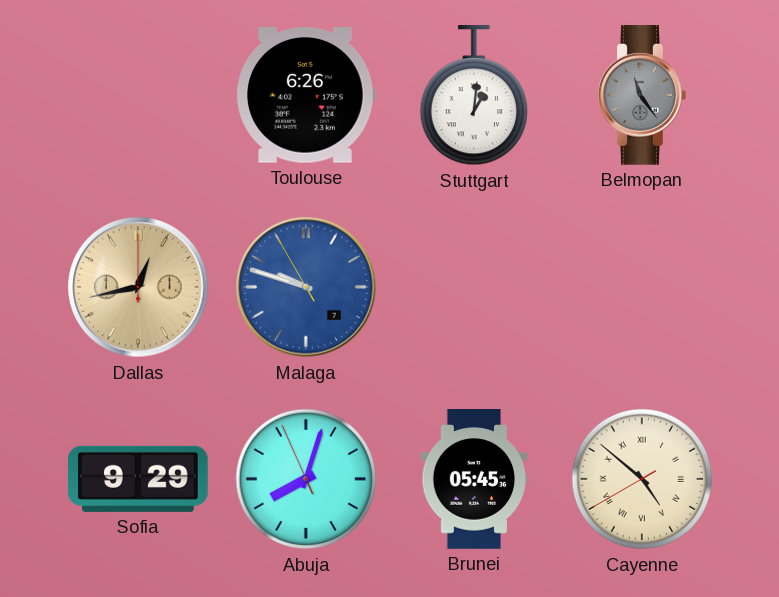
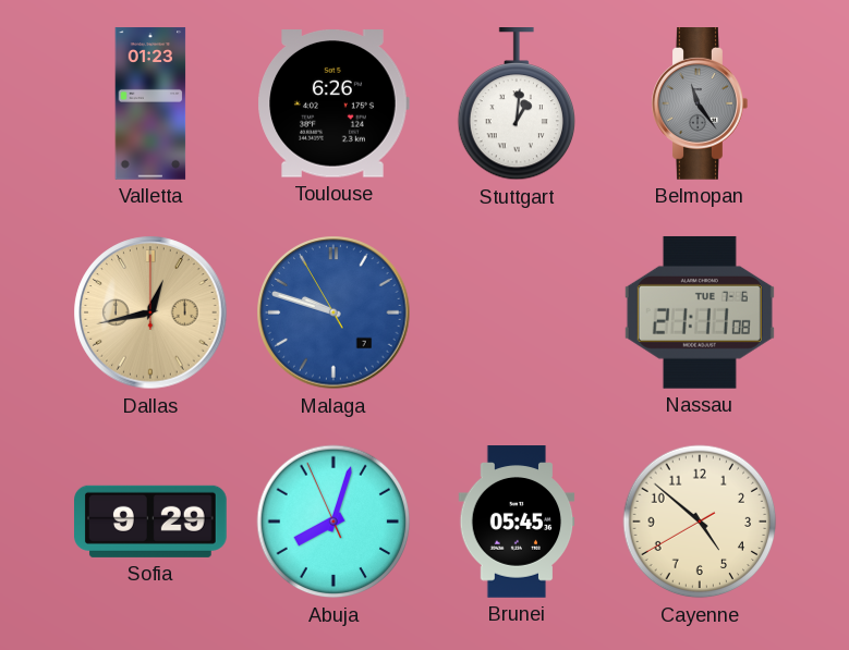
Valletta: none -> 01:23
Nassau: none -> 21:11
Cayenne numerals: Roman -> Arabic
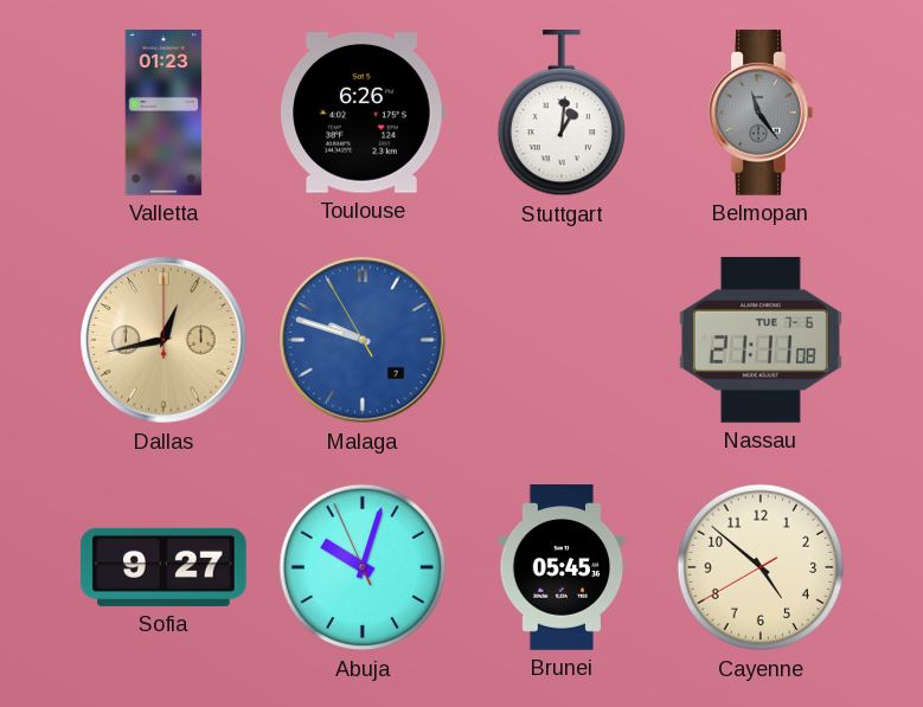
Sofia: 9:29 -> 9:27
Abuja: 8:02 -> 10:02
